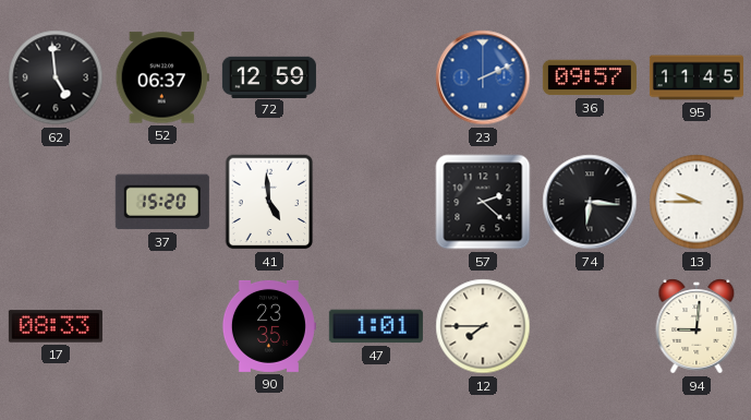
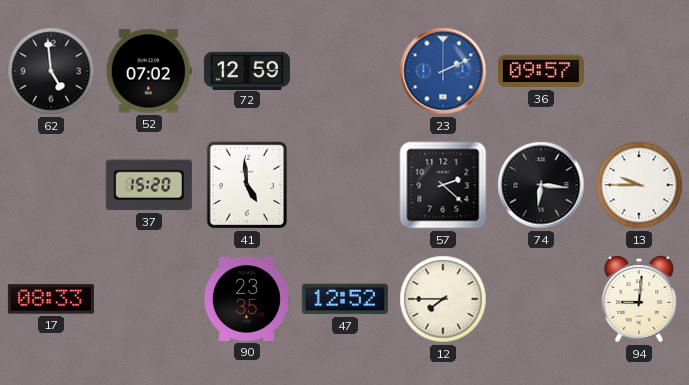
52: 06:37 -> 07:02
95: 11:45 -> none
47: 1:01 -> 12:52
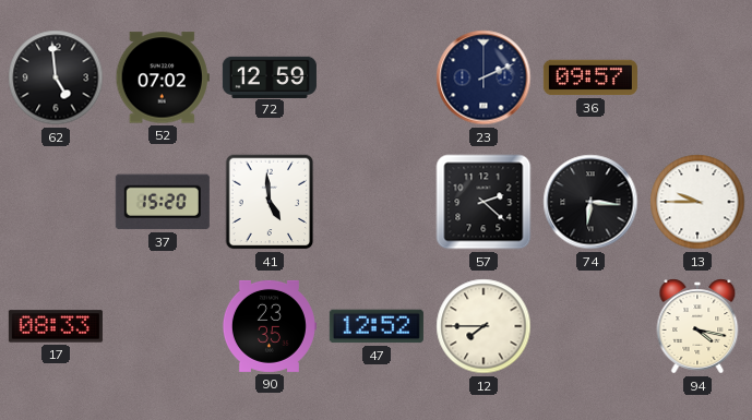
23 dial: blue -> navy
94: 9:01 -> 4:17
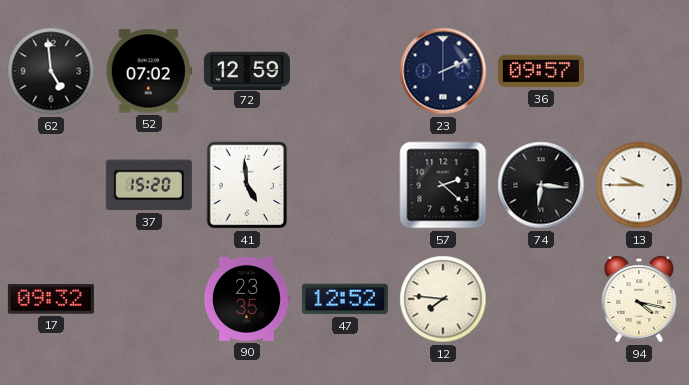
17: 08:33 -> 09:32
12: 7:45 -> 7:46
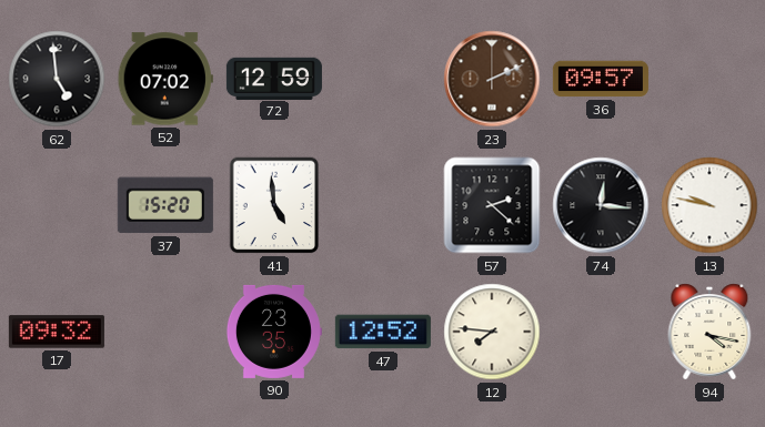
23 dial: navy -> brown
74: 6:16 -> 12:16
13: 9:45 -> 9:47
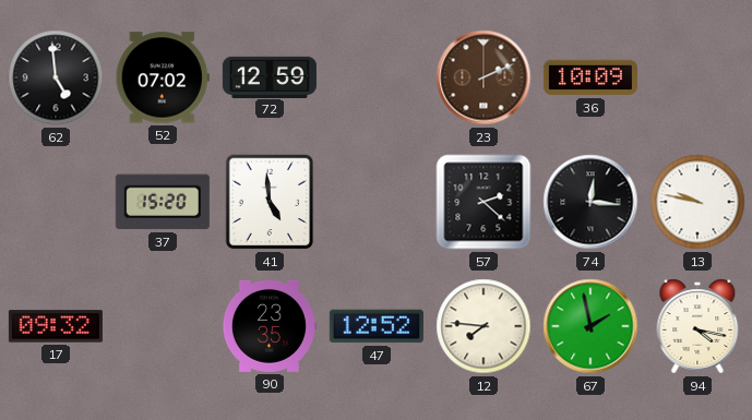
36: 09:57 -> 10:09
67: none -> 1:58
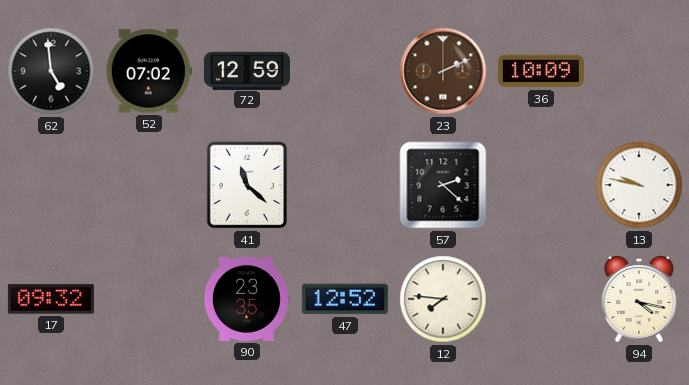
37: 15:20 -> none
41: 4:59 -> 11:22
74: 12:16 -> none
67: 1:58 -> none
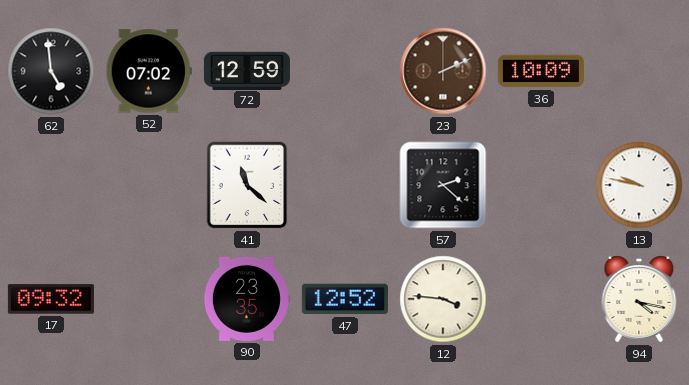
12: 7:46 -> 3:46
